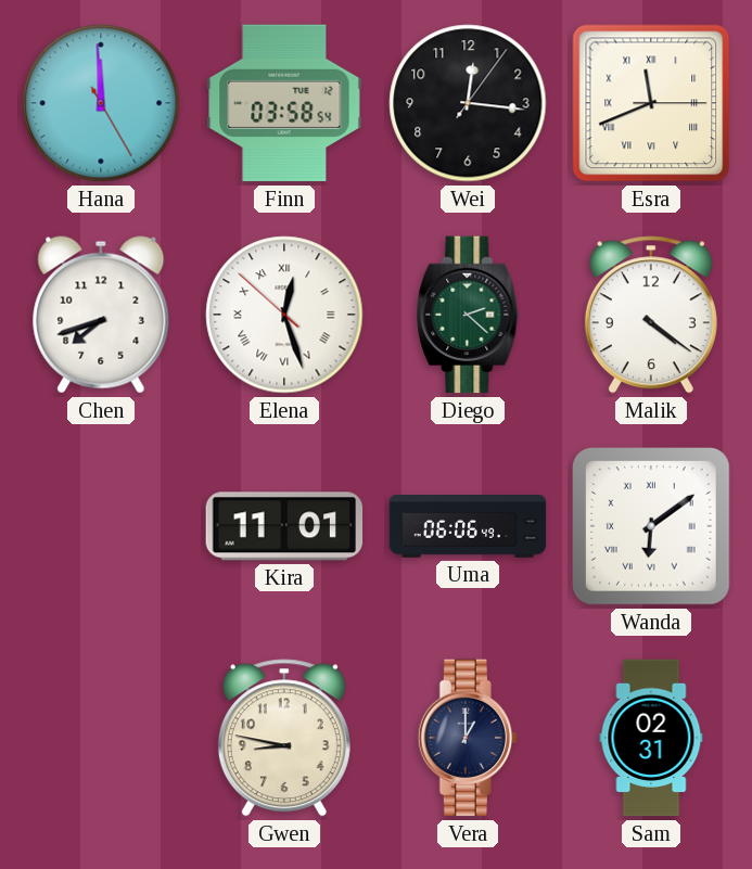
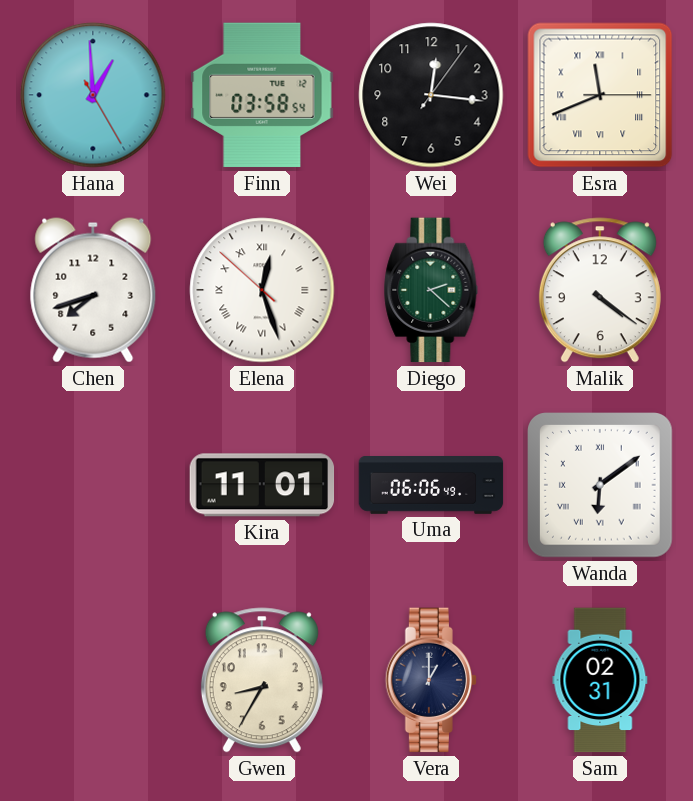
Hana: 11:59 -> 12:59
Gwen: 8:47 -> 8:35
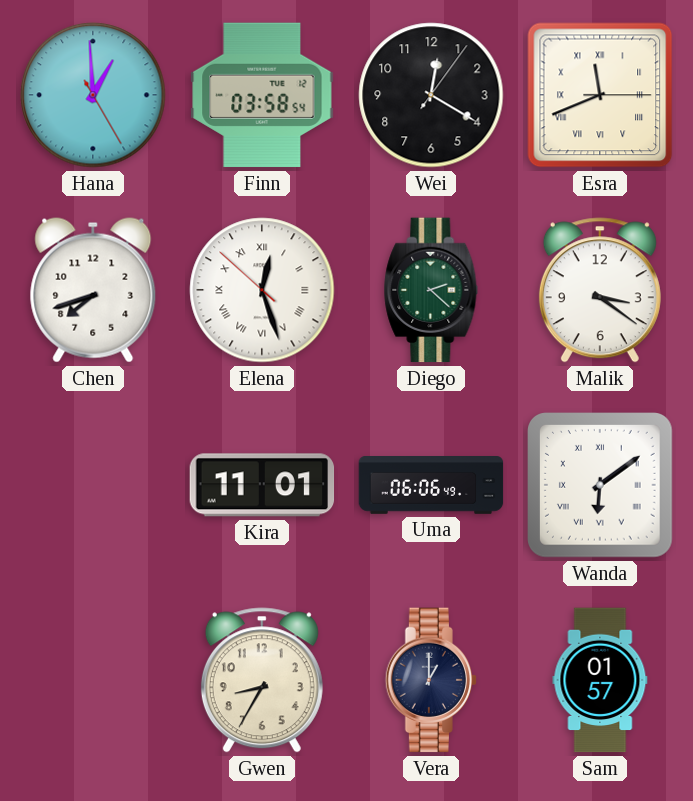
Wei: 12:16 -> 12:20
Malik: 4:21 -> 3:21
Sam: 02:31 -> 01:57
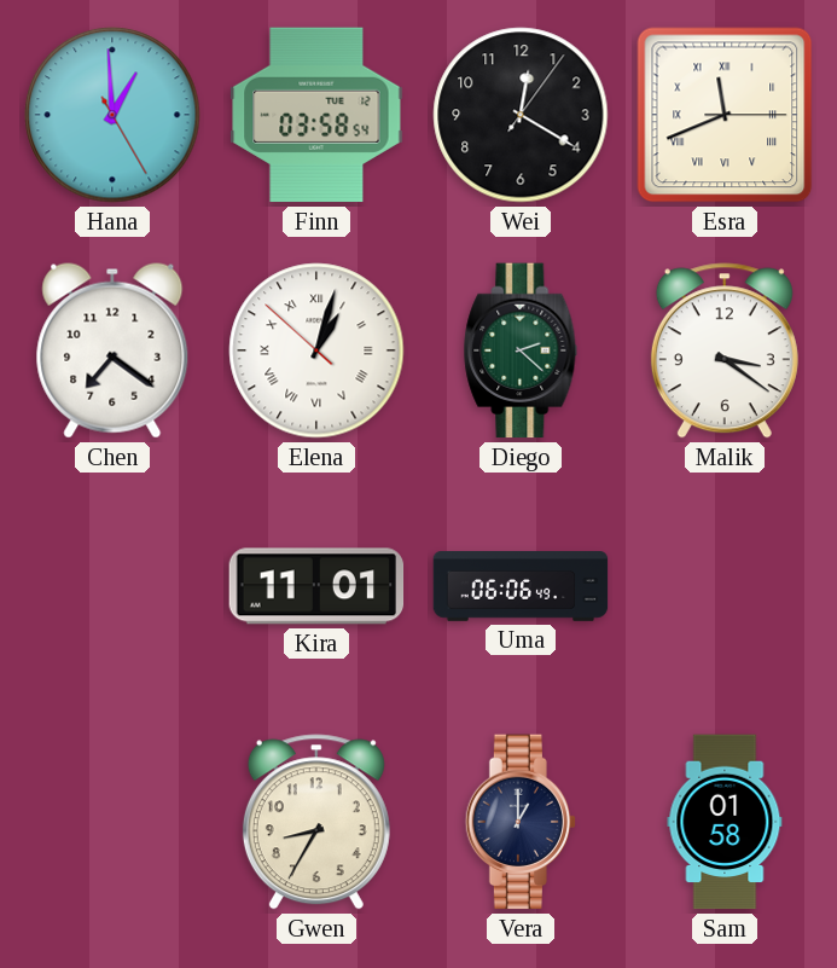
Chen: 7:42 -> 7:21
Elena: 12:26 -> 1:02
Wanda: 6:09 -> none
Sam: 01:57 -> 01:58
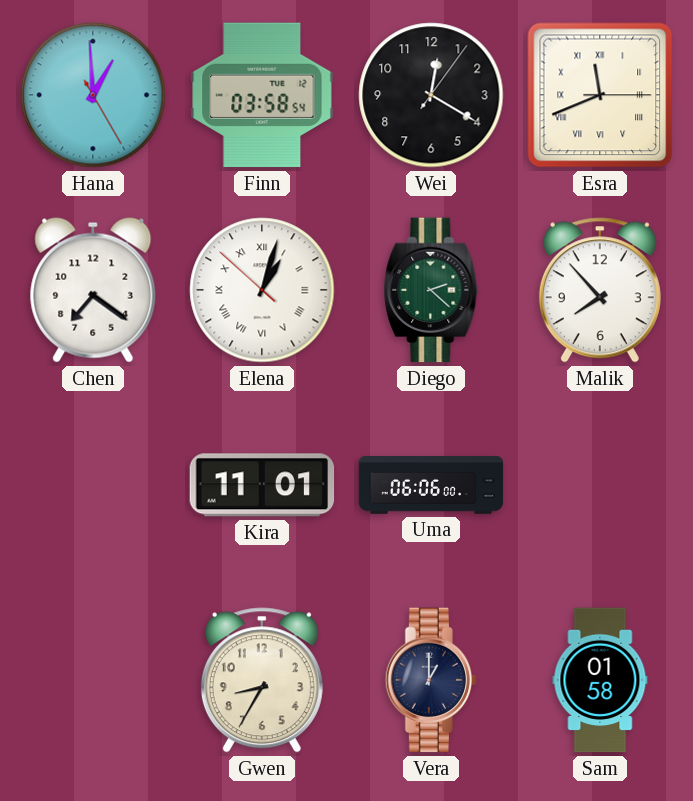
Malik: 3:21 -> 7:53
Uma: 06:06:49 -> 06:06:00
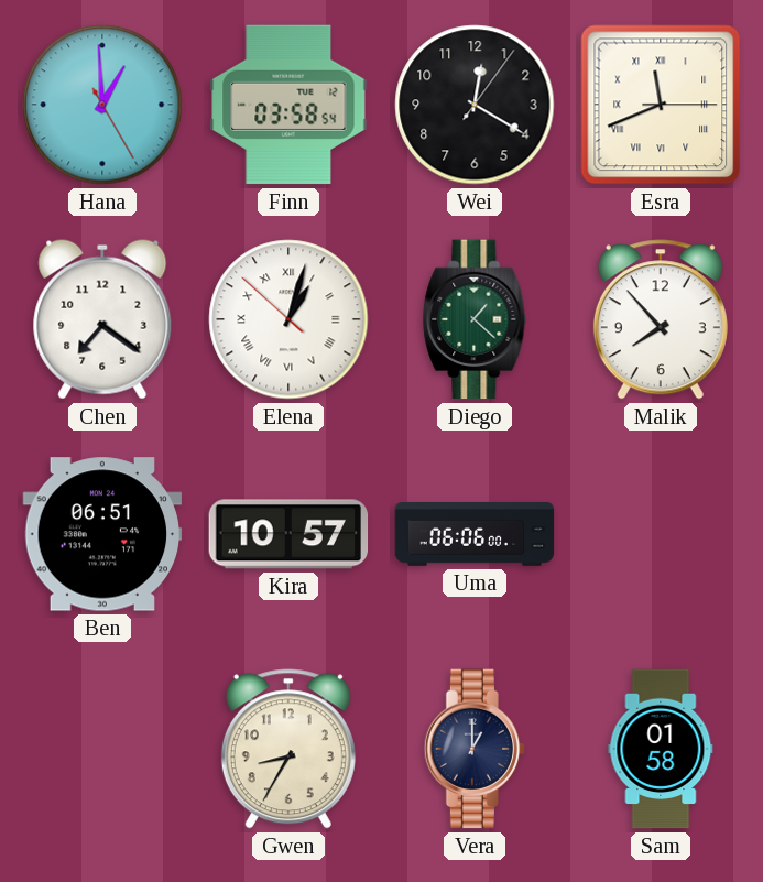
Diego: 2:22 -> 1:22
Ben: none -> 06:51
Kira: 11:01 -> 10:57
